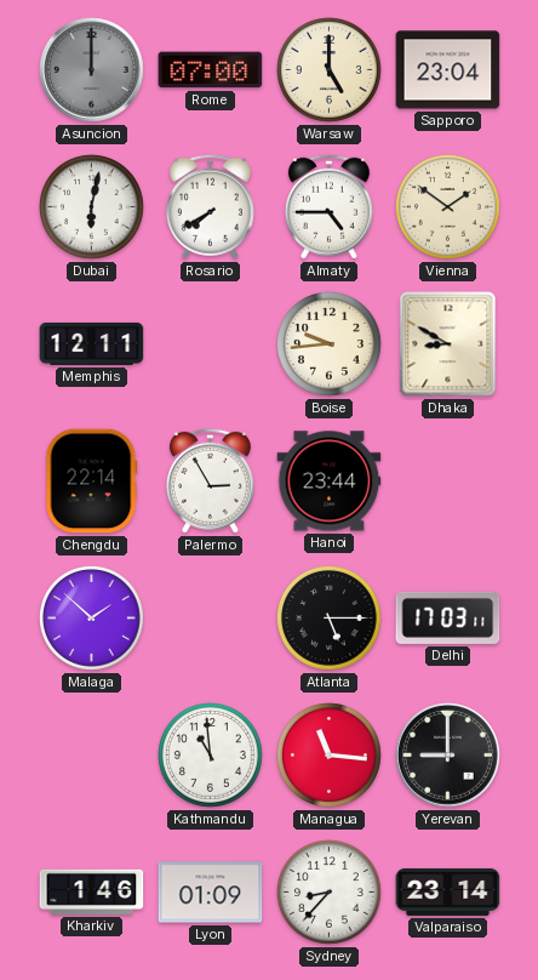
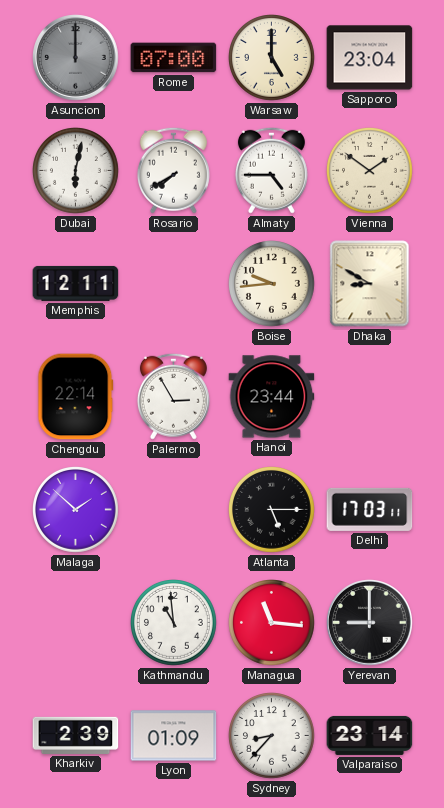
Kharkiv: 1:46 -> 2:39
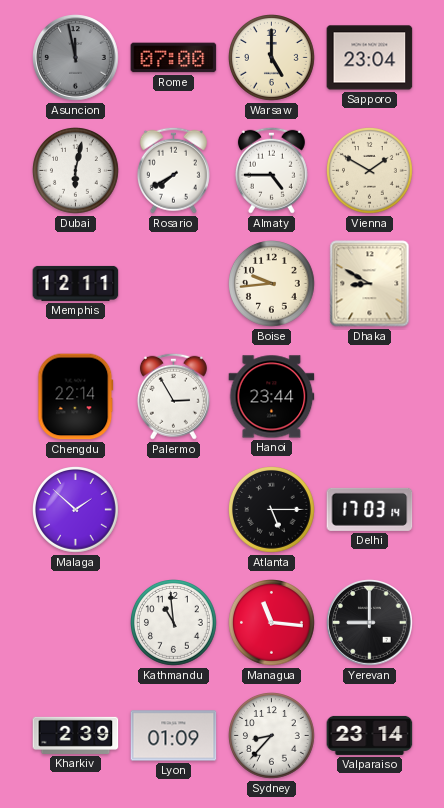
Asuncion: 12:00 -> 11:58
Vienna: 1:51 -> 1:50
Delhi: 17:03:11 -> 17:03:14
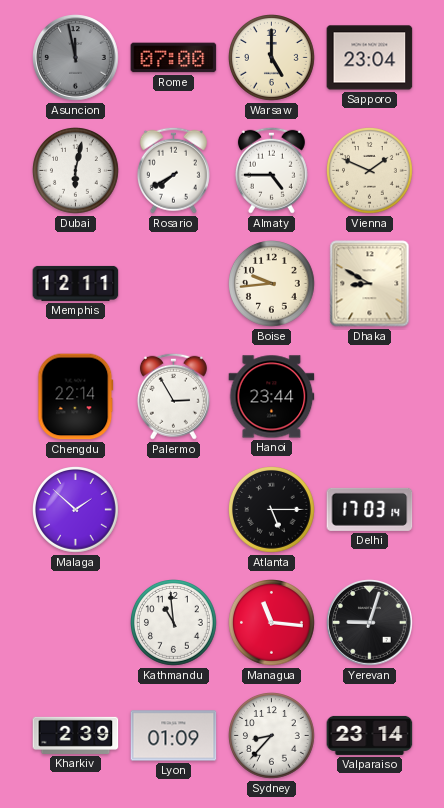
Vienna: 1:50 -> 1:49
Yerevan: 9:00 -> 9:03
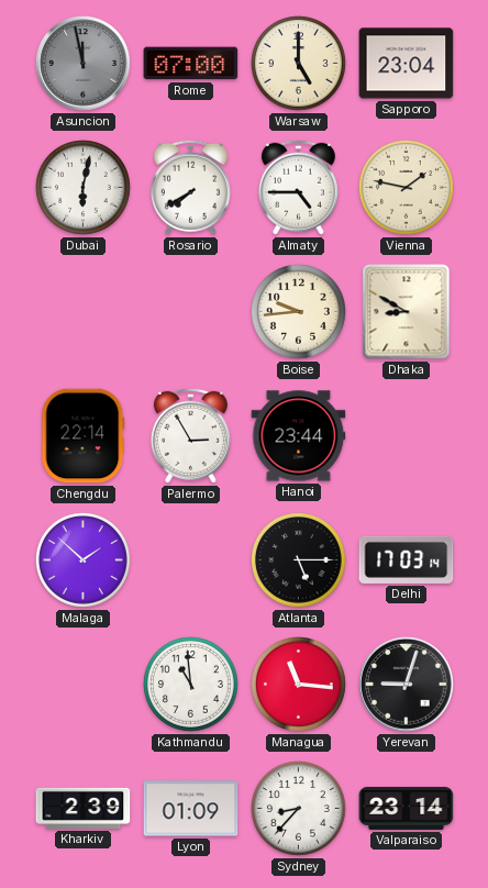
Vienna: 1:49 -> 1:47
Memphis: 12:11 -> none
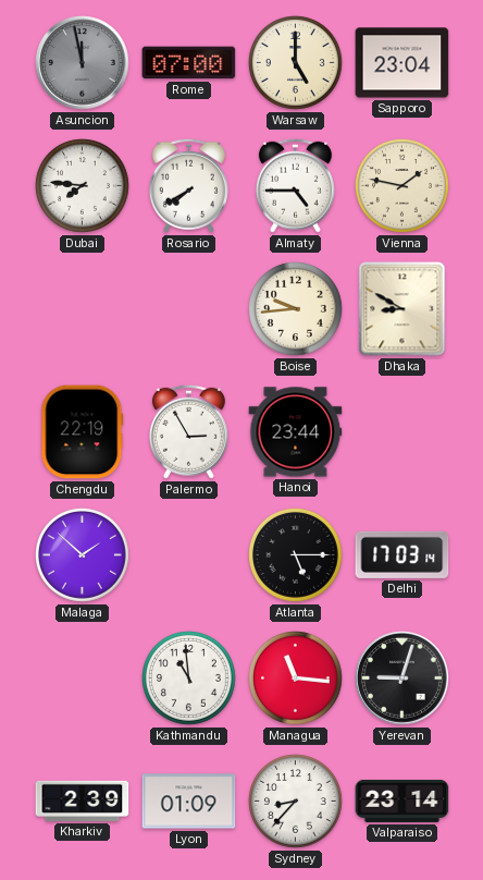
Dubai: 6:02 -> 7:46
Chengdu: 22:14 -> 22:19
